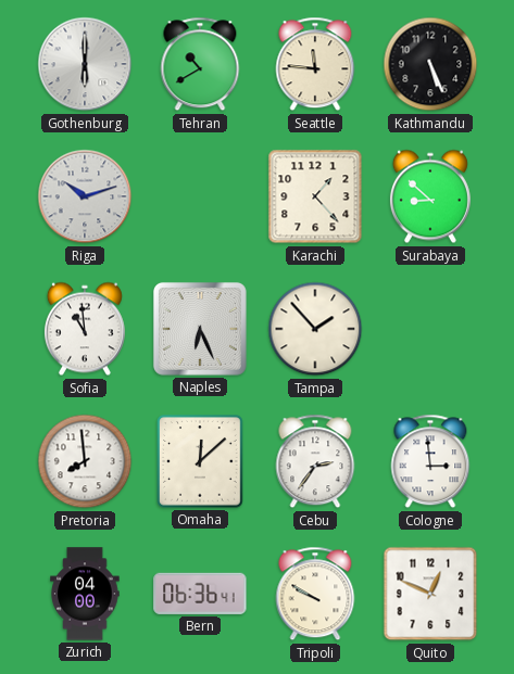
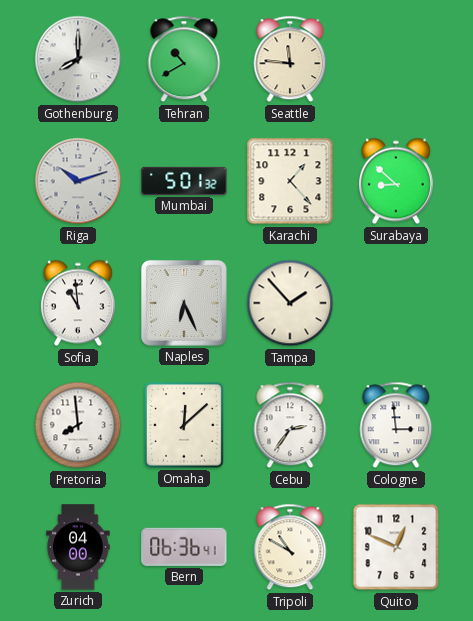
Gothenburg: 6:00 -> 8:00
Kathmandu: 5:26 -> none
Mumbai: none -> 5:01
Tripoli: 9:50 -> 10:50
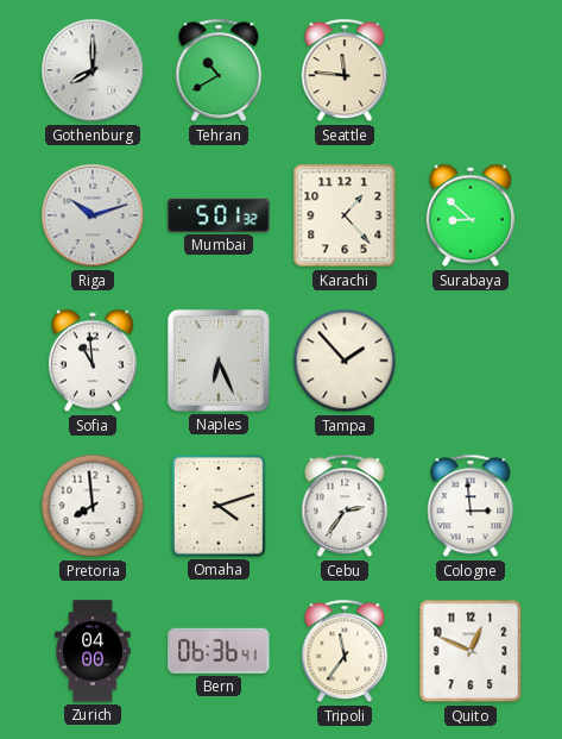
Omaha: 12:08 -> 4:12
Tripoli: 10:50 -> 11:36
